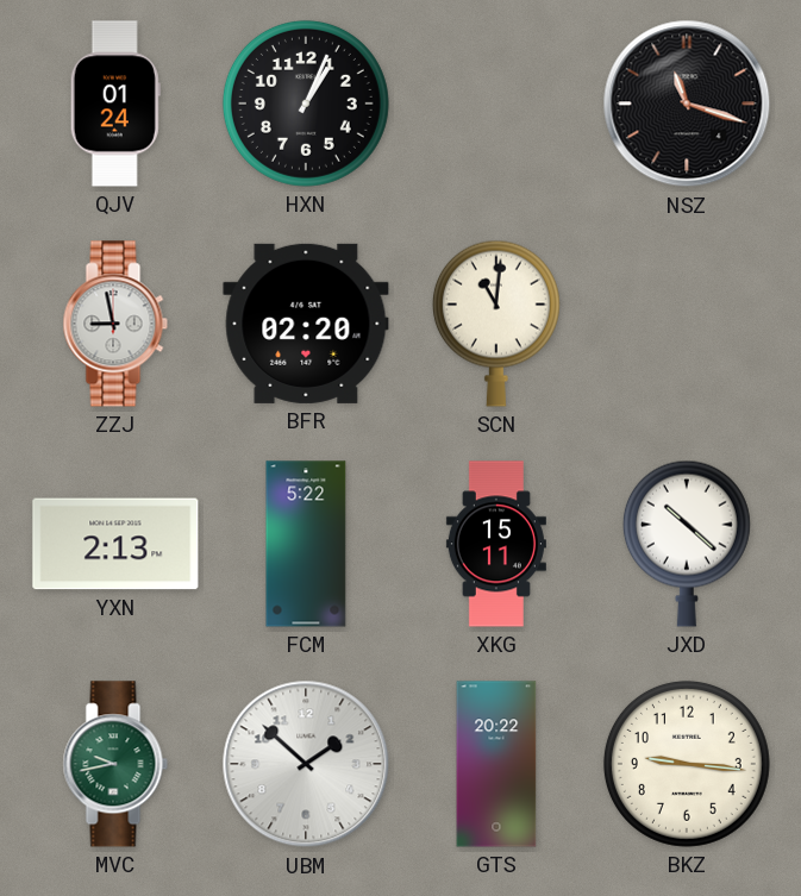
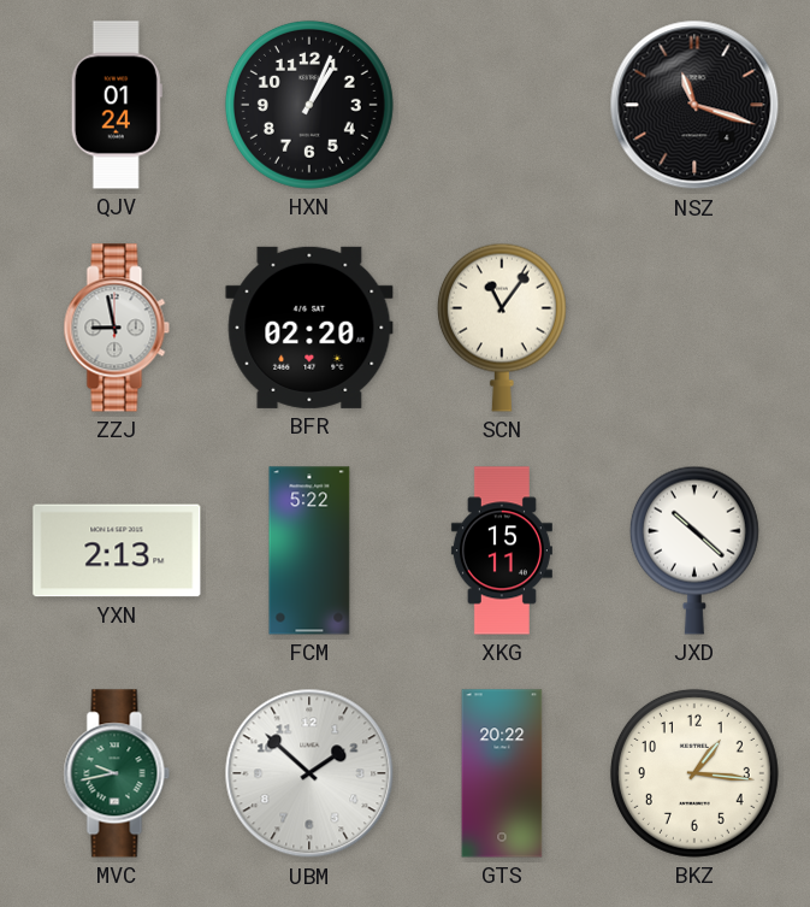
SCN: 11:01 -> 11:06
BKZ: 9:16 -> 1:16
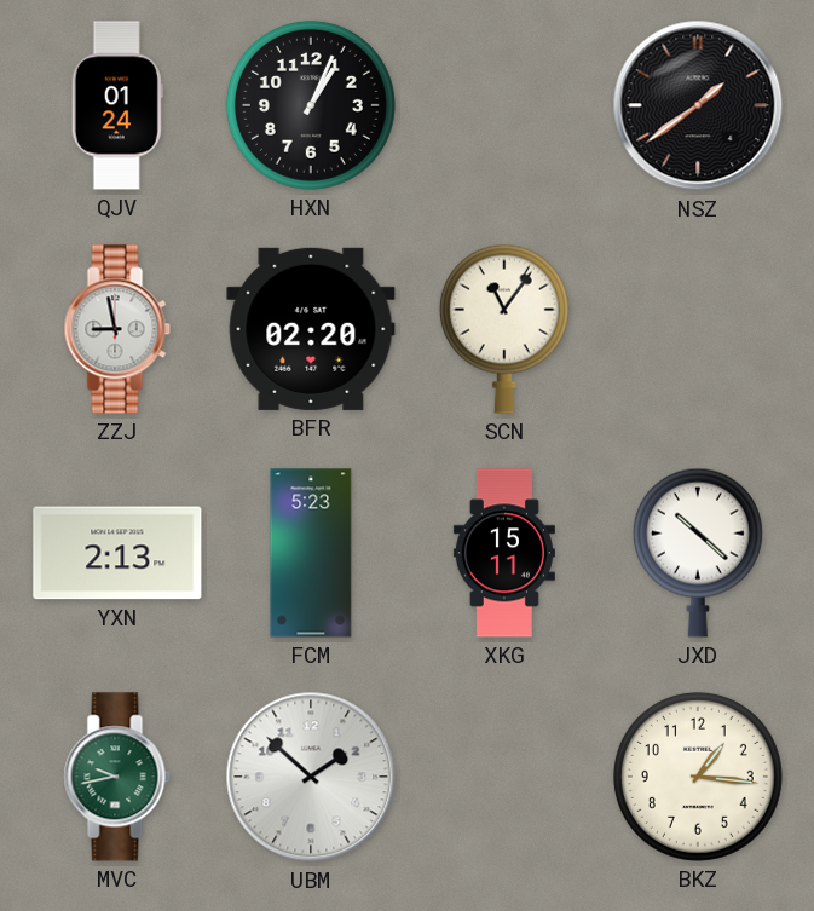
NSZ: 11:18 -> 1:39
FCM: 5:22 -> 5:23
GTS: 20:22 -> none
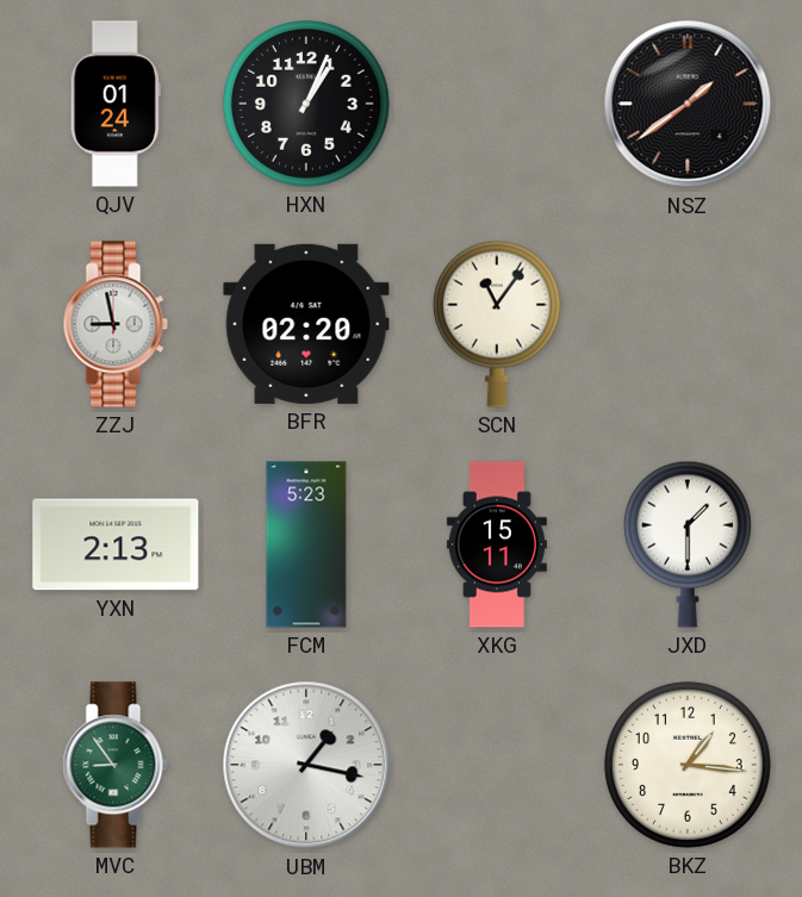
JXD: 10:22 -> 1:30
MVC: 9:43 -> 8:54
UBM: 1:52 -> 1:17
